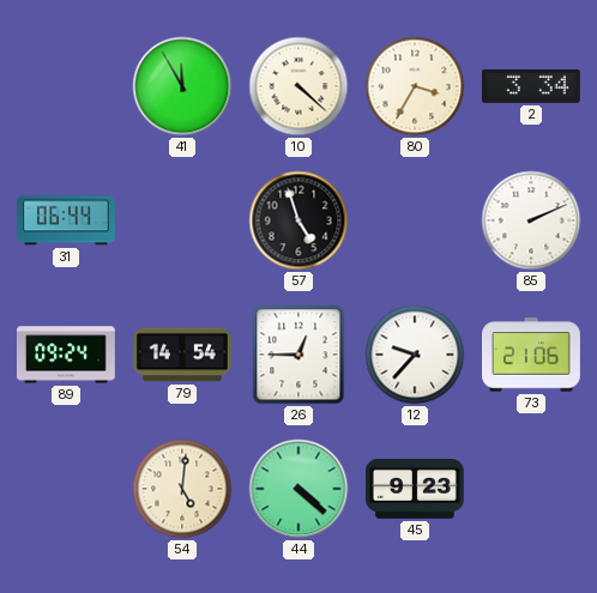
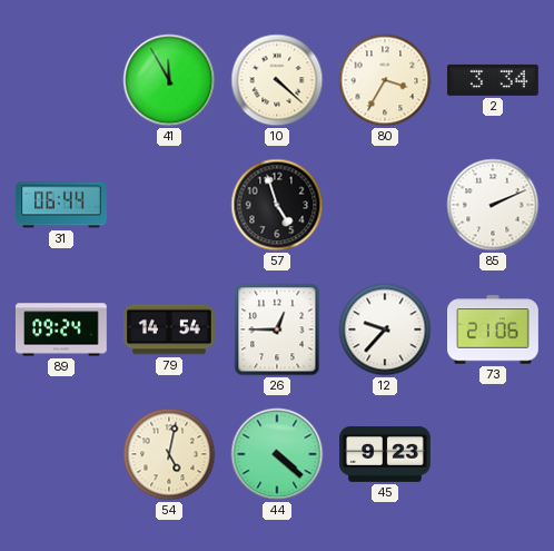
54: 5:01 -> 5:02
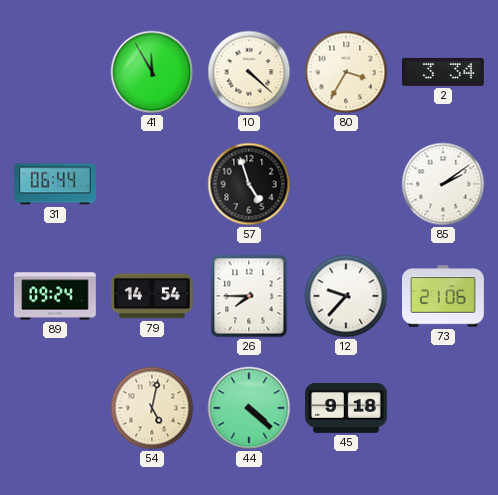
85: 2:11 -> 2:09
26: 12:45 -> 7:45
45: 9:23 -> 9:18
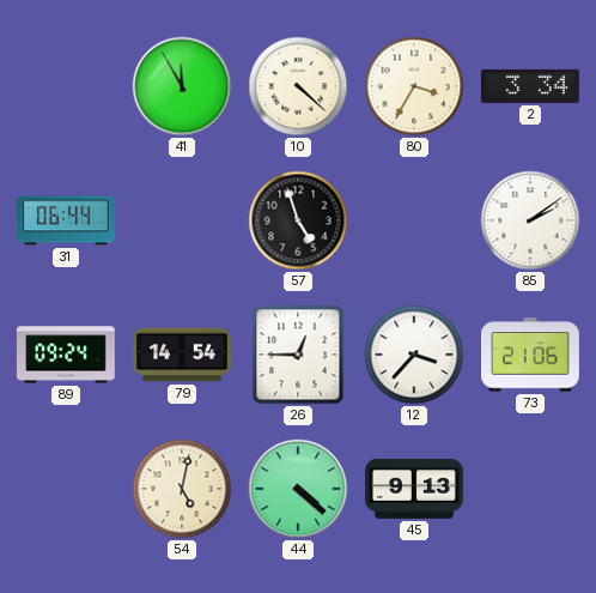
26: 7:45 -> 12:45
12: 9:37 -> 3:37
45: 9:18 -> 9:13
